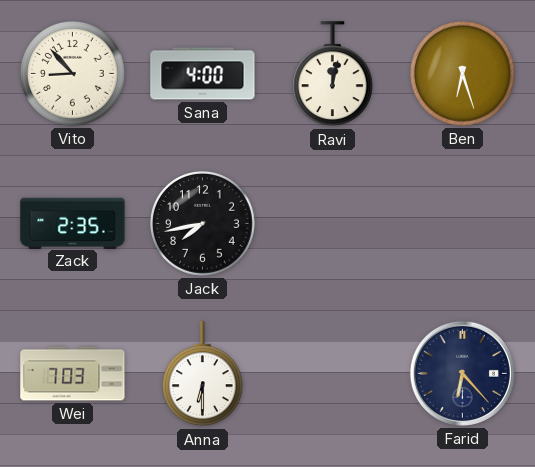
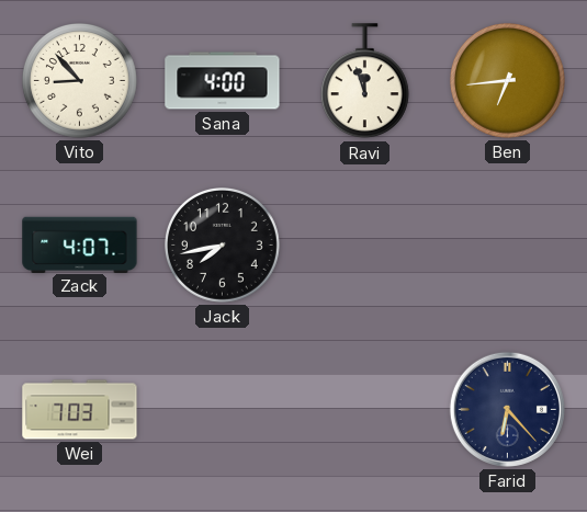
Ravi: 12:02 -> 11:57
Ben: 6:27 -> 6:44
Zack: 2:35 -> 4:07
Anna: 6:30 -> none
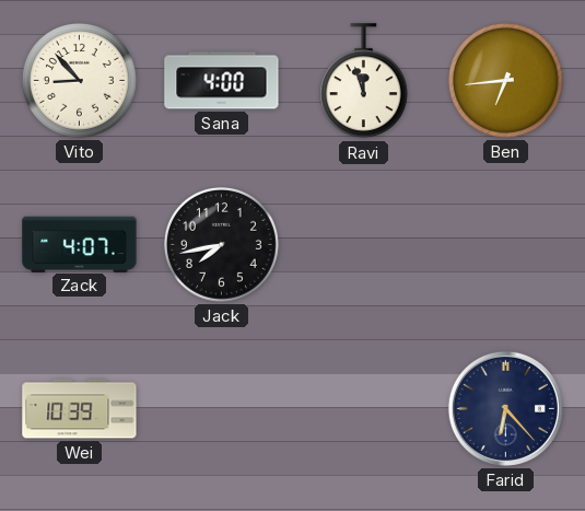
Wei: 7:03 -> 10:39
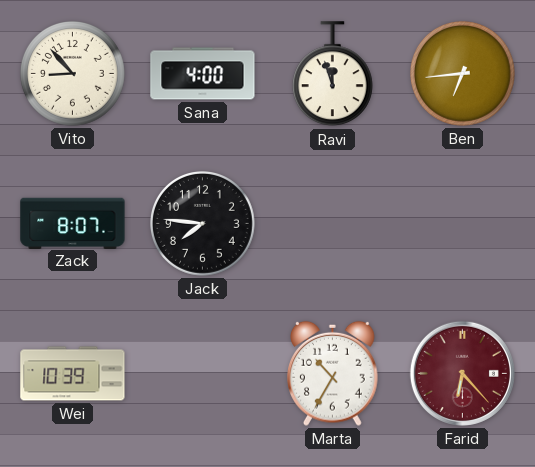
Zack: 4:07 -> 8:07
Jack: 7:43 -> 7:46
Marta: none -> 10:35
Farid dial: navy -> burgundy
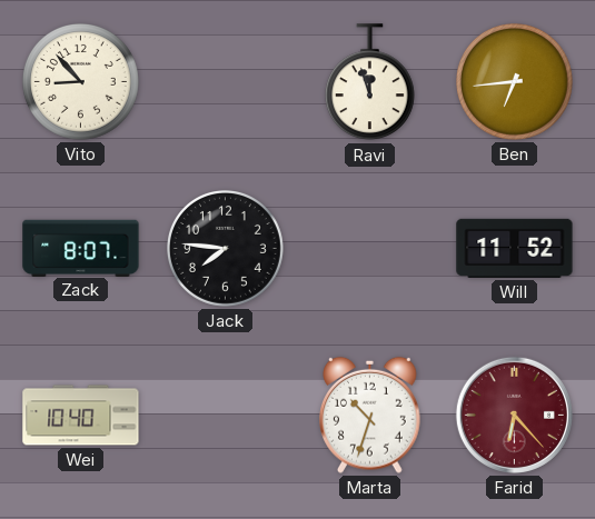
Sana: 4:00 -> none
Will: none -> 11:52
Wei: 10:39 -> 10:40
Marta: 10:35 -> 10:33
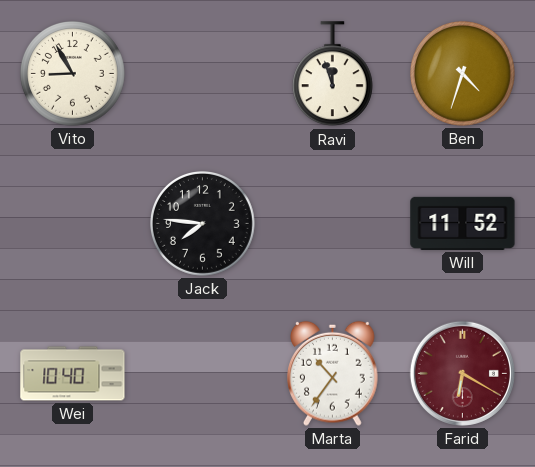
Vito: 8:53 -> 8:55
Ben: 6:44 -> 4:33
Zack: 8:07 -> none
Marta: 10:33 -> 10:36
Farid: 6:23 -> 6:20
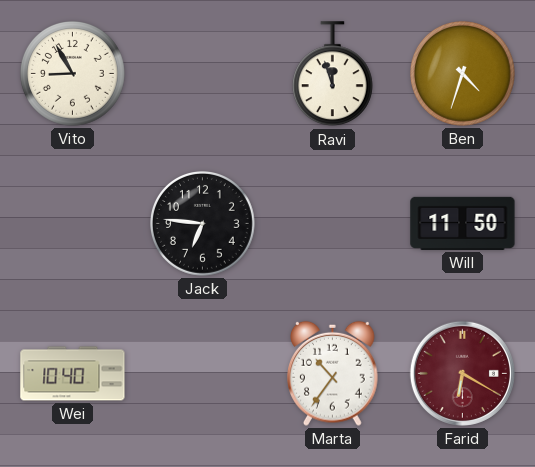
Jack: 7:46 -> 6:46
Will: 11:52 -> 11:50
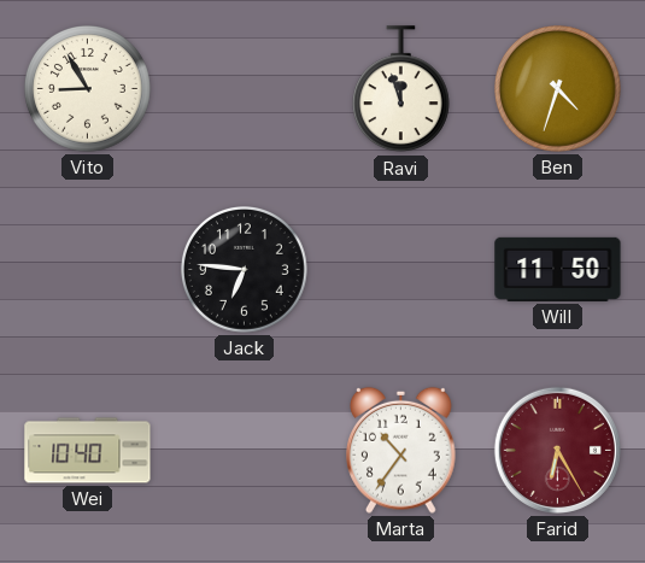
Farid: 6:20 -> 6:25
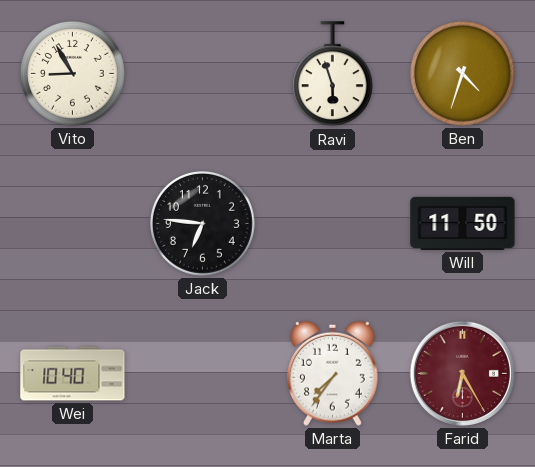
Ravi: 11:57 -> 5:57
Marta: 10:36 -> 7:36
